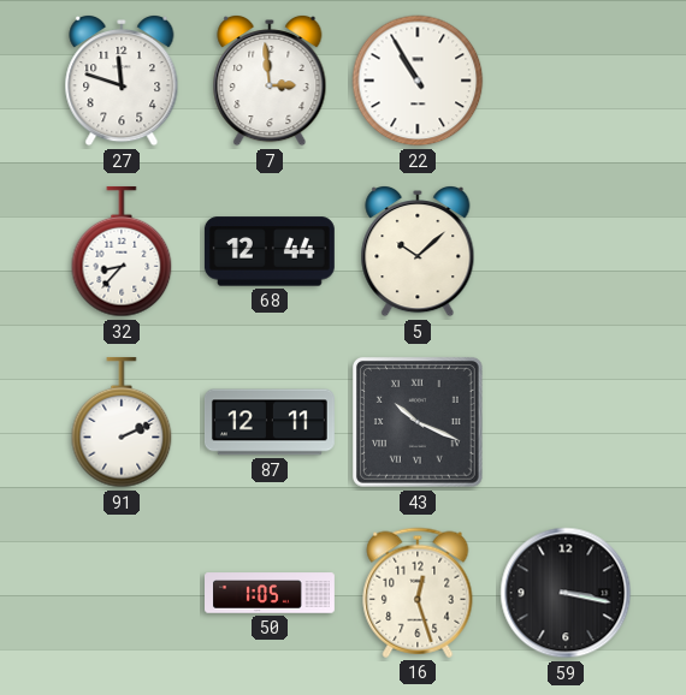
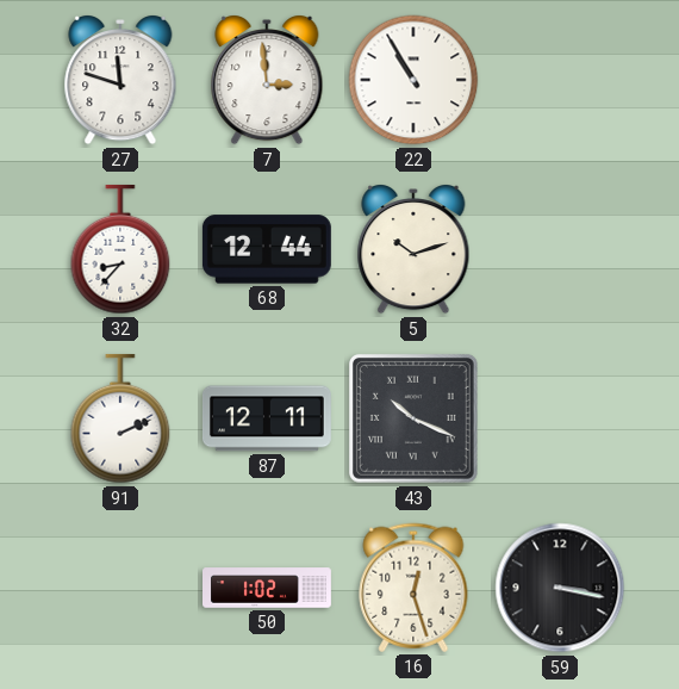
5: 10:08 -> 10:12
50: 1:05 -> 1:02
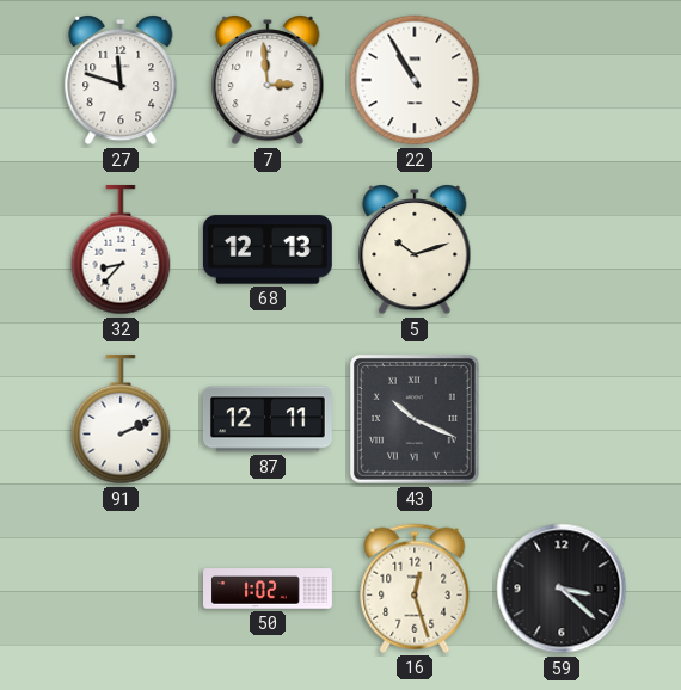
68: 12:44 -> 12:13
59: 3:17 -> 3:22
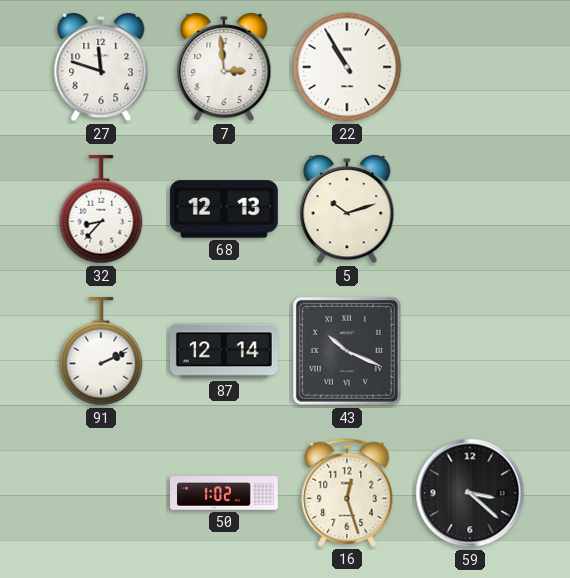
87: 12:11 -> 12:14
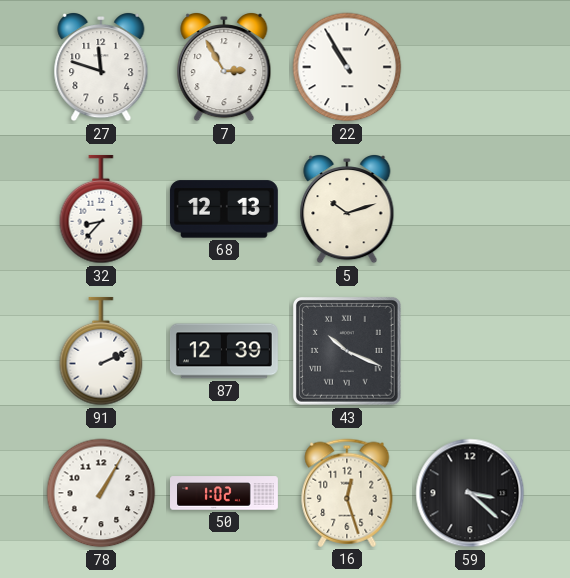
7: 2:59 -> 2:55
87: 12:14 -> 12:39
78: none -> 1:05
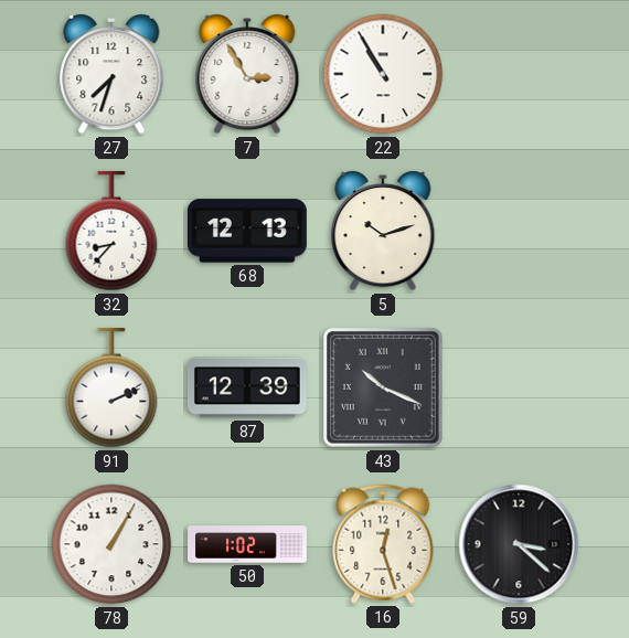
27: 11:48 -> 7:33
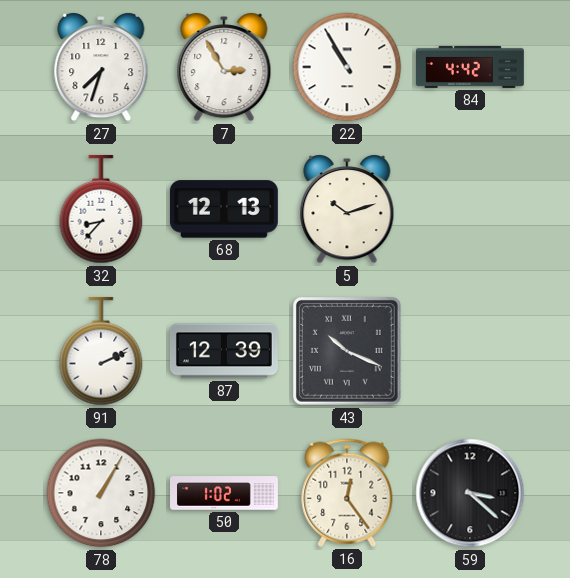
84: none -> 4:42
16: 12:27 -> 12:24
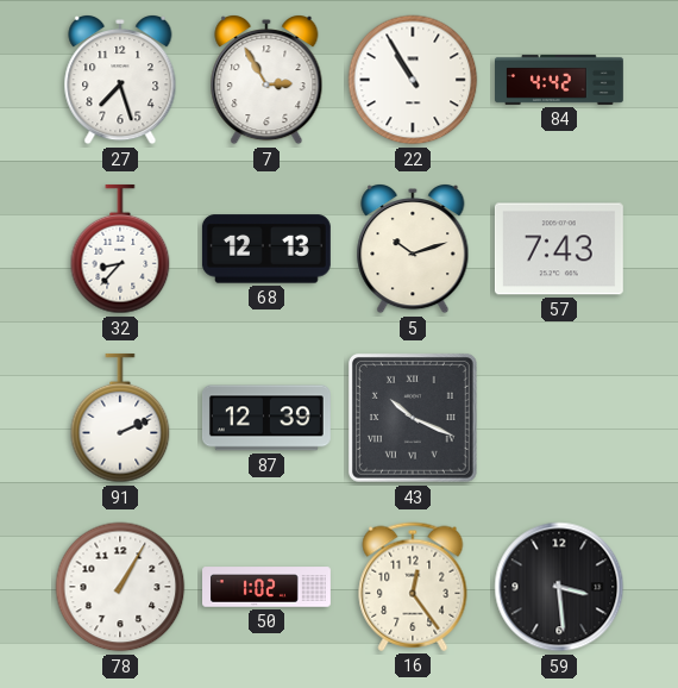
27: 7:33 -> 7:27
57: none -> 7:43
59: 3:22 -> 3:29
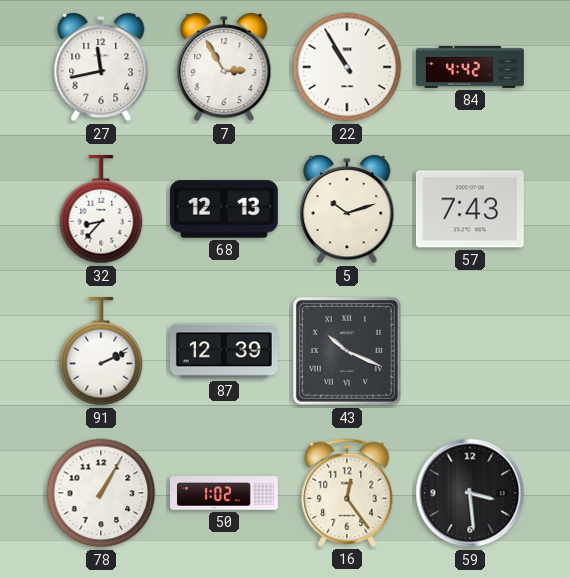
27: 7:27 -> 11:43
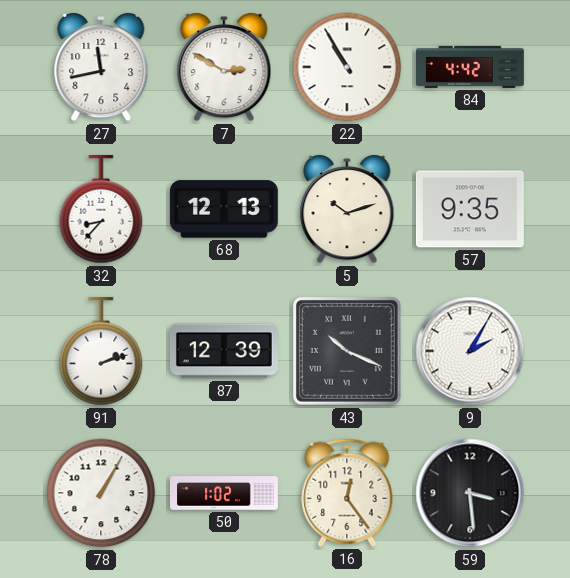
7: 2:55 -> 2:50
57: 7:43 -> 9:35
91: 2:11 -> 2:12
9: none -> 2:05
